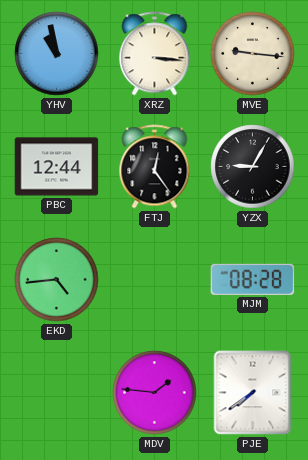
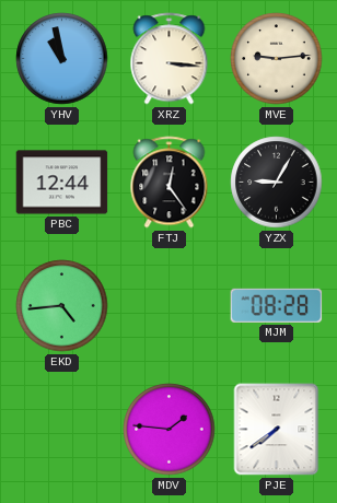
MVE: 9:16 -> 9:14
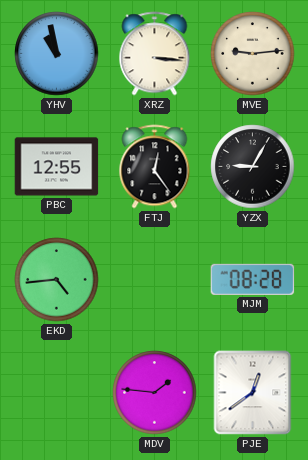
PBC: 12:44 -> 12:55
PJE: 7:39 -> 12:39
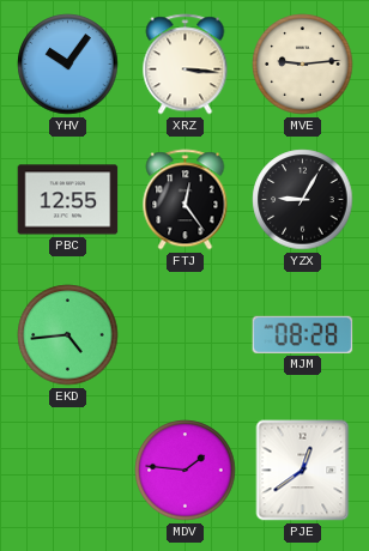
YHV: 10:58 -> 10:06
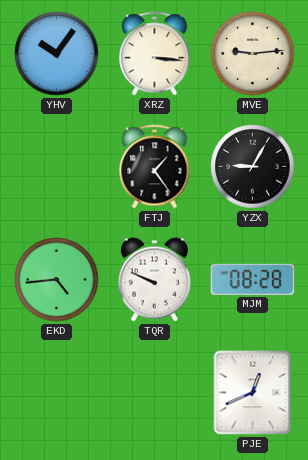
PBC: 12:55 -> none
FTJ: 12:24 -> 1:24
TQR: none -> 9:49
MDV: 1:46 -> none
PJE: 12:39 -> 12:41
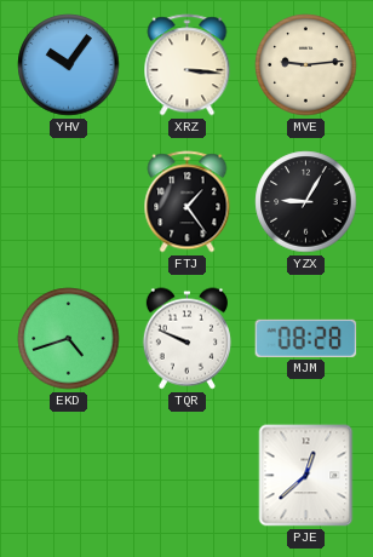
EKD: 4:44 -> 4:42
PJE: 12:41 -> 12:38
